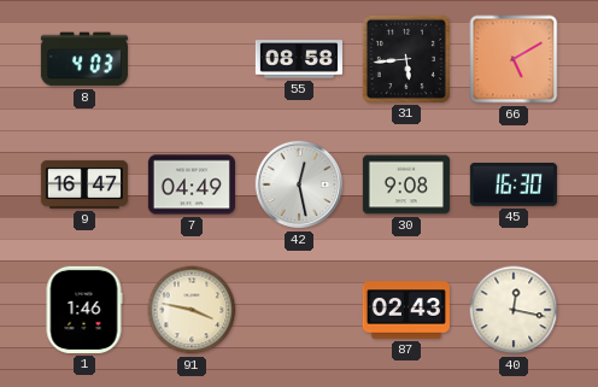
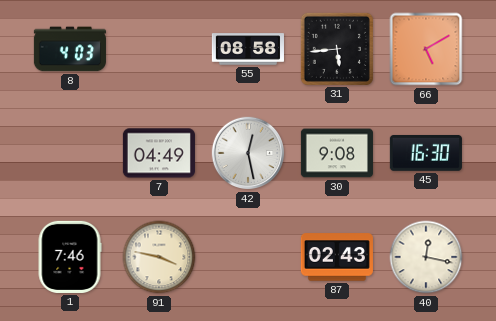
9: 16:47 -> none
1: 1:46 -> 7:46
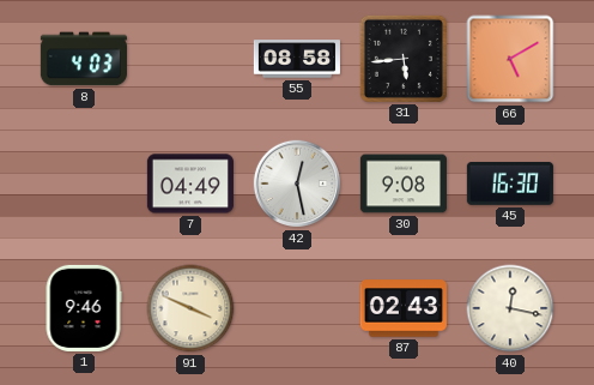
1: 7:46 -> 9:46
91: 3:47 -> 3:49
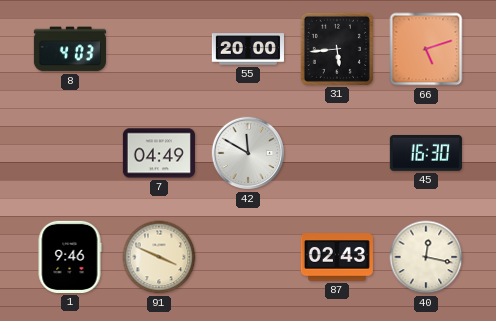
55: 08:58 -> 20:00
66: 5:10 -> 5:12
42: 12:28 -> 11:50
30: 9:08 -> none
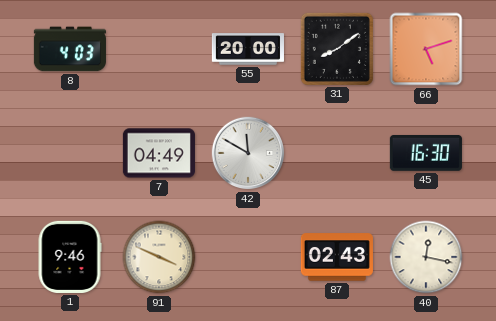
31: 5:44 -> 8:09
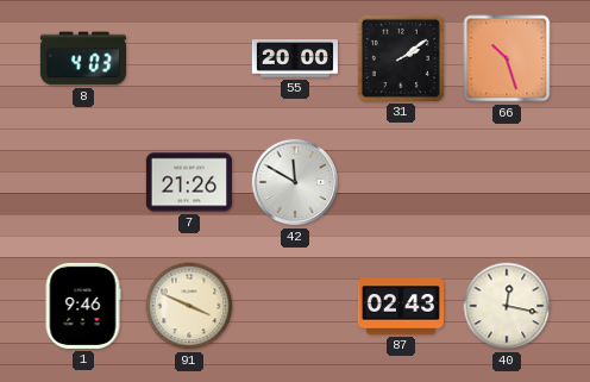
31: 8:09 -> 2:09
66: 5:12 -> 10:27
7: 04:49 -> 21:26
45: 16:30 -> none
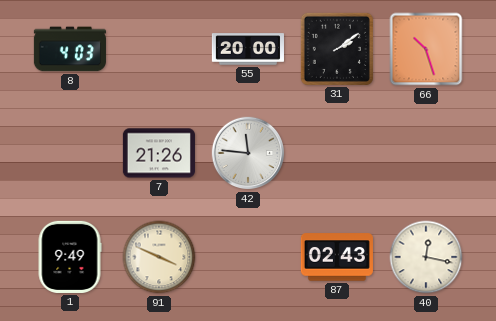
42: 11:50 -> 11:46
1: 9:46 -> 9:49
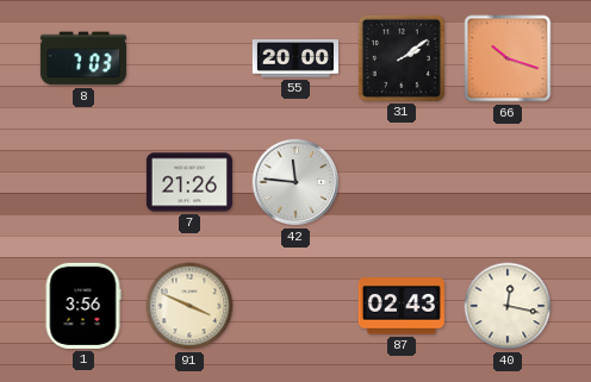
8: 4:03 -> 7:03
66: 10:27 -> 10:18
1: 9:49 -> 3:56
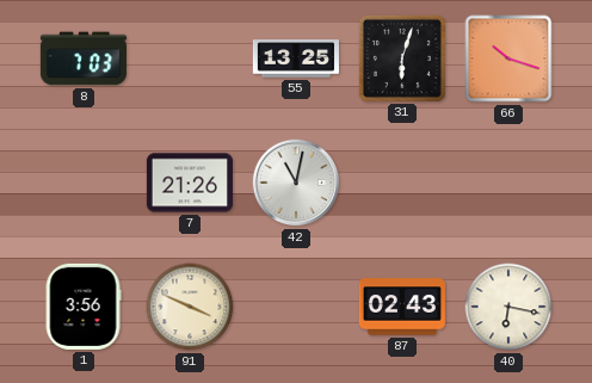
55: 20:00 -> 13:25
31: 2:09 -> 6:03
42: 11:46 -> 11:02
40: 12:17 -> 6:17
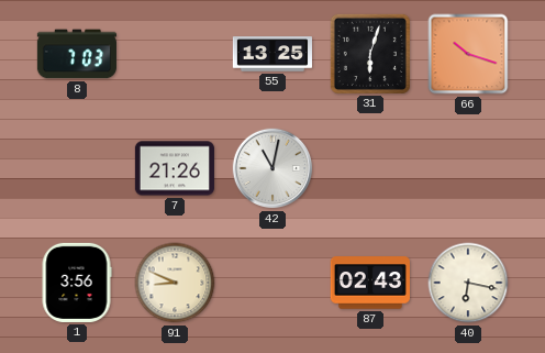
91: 3:49 -> 8:49
